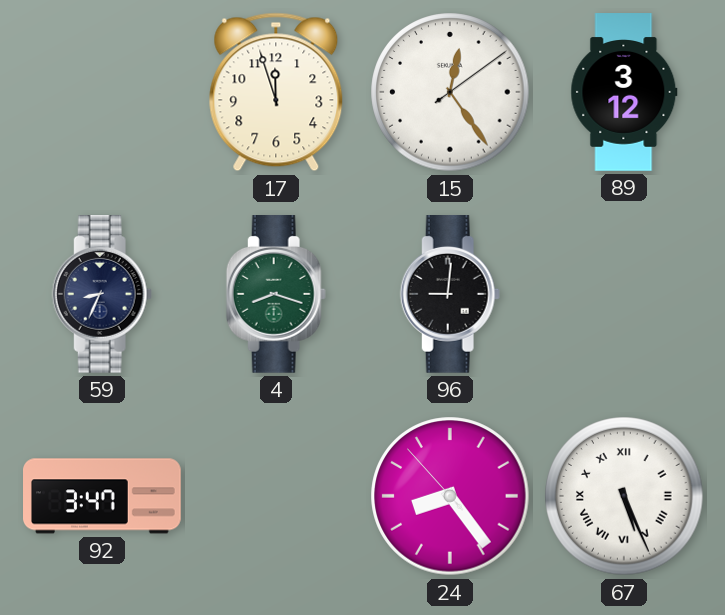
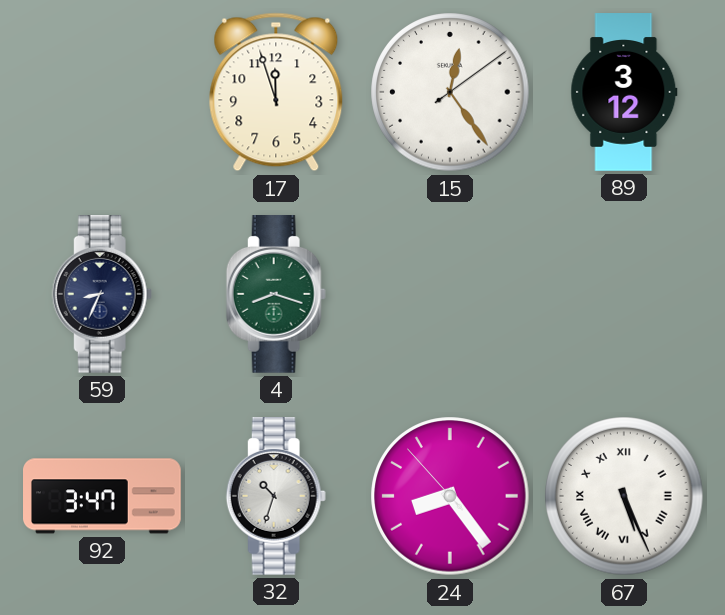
96: 9:01 -> none
32: none -> 10:33
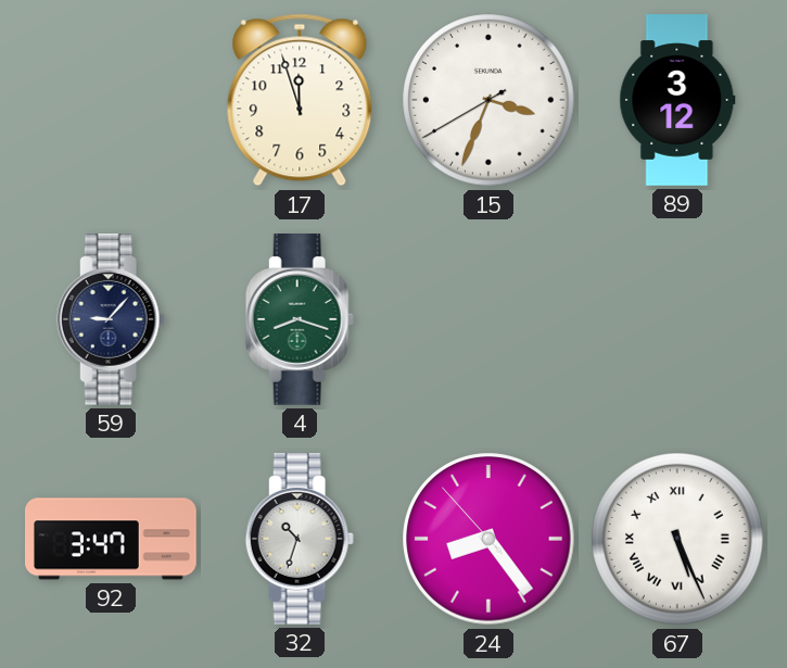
15: 12:24 -> 3:33
59: 8:34 -> 9:07
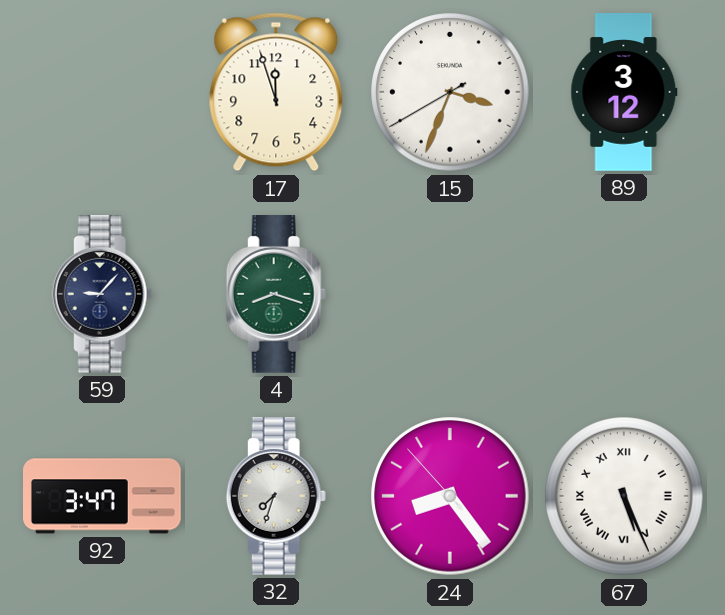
32: 10:33 -> 7:33
